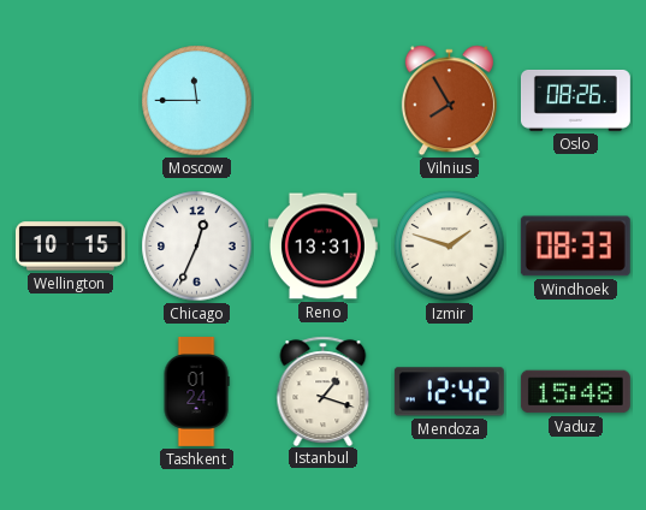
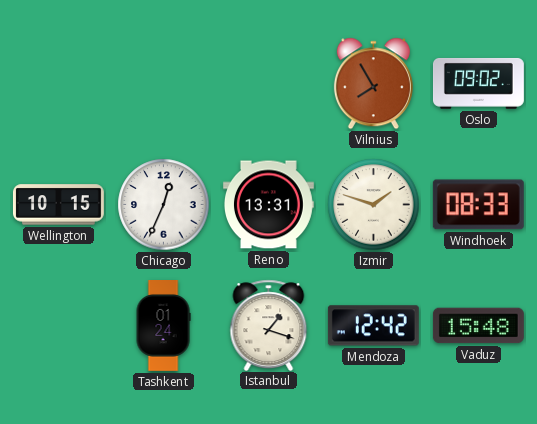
Moscow: 11:45 -> none
Oslo: 08:26 -> 09:02
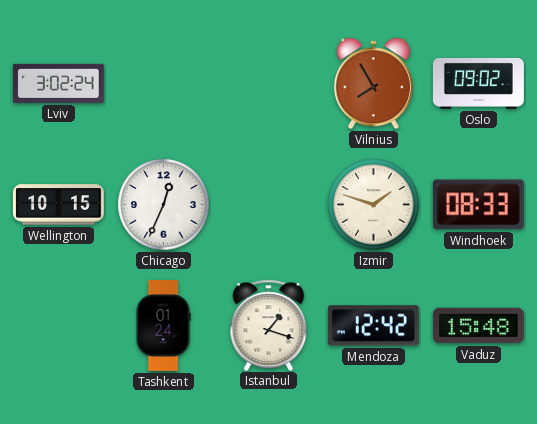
Lviv: none -> 3:02
Reno: 13:31 -> none
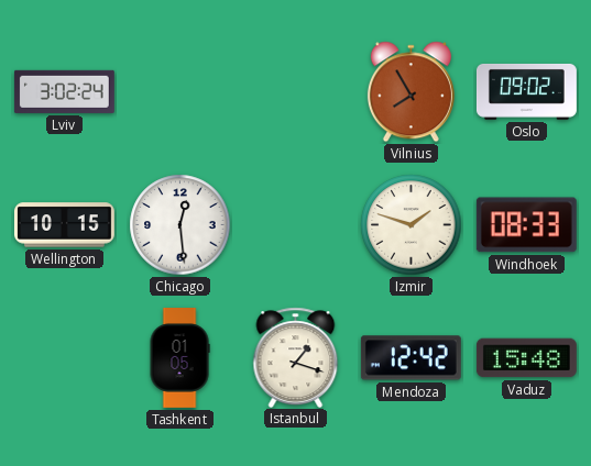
Chicago: 12:34 -> 12:29
Tashkent: 01:24 -> 01:05
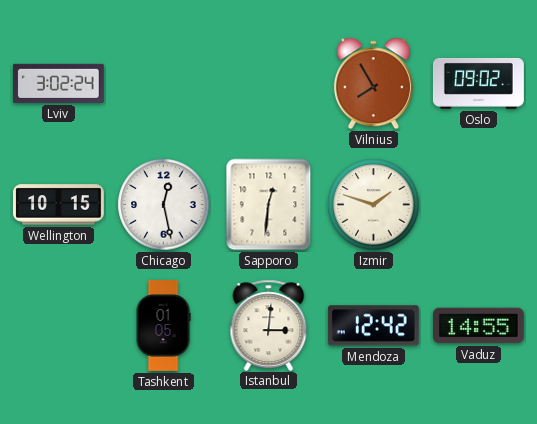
Chicago: 12:29 -> 12:28
Sapporo: none -> 12:31
Windhoek: 08:33 -> none
Istanbul: 1:18 -> 3:01
Vaduz: 15:48 -> 14:55
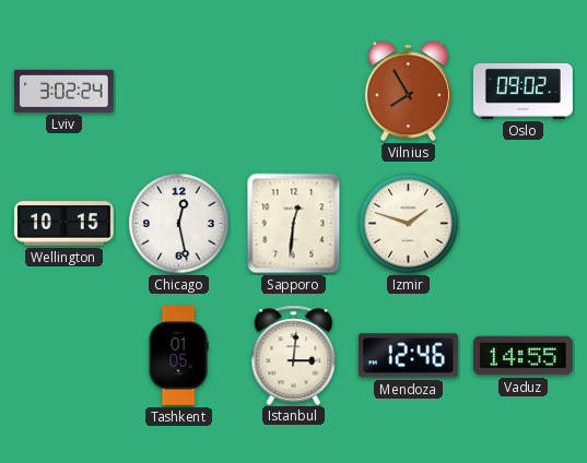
Mendoza: 12:42 -> 12:46
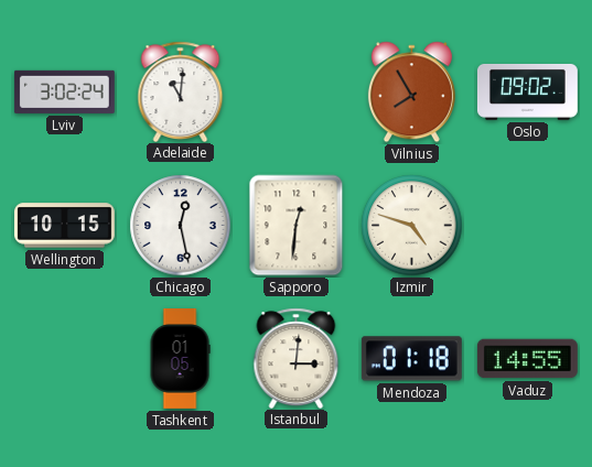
Adelaide: none -> 11:01
Izmir: 1:48 -> 4:48
Mendoza: 12:46 -> 01:18
